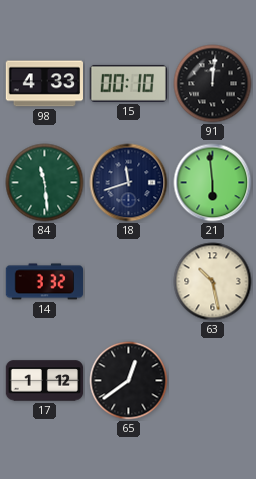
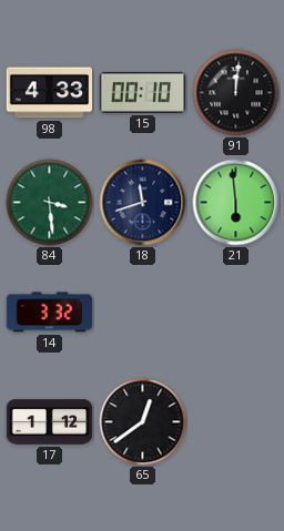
84: 11:29 -> 3:29
63: 10:28 -> none
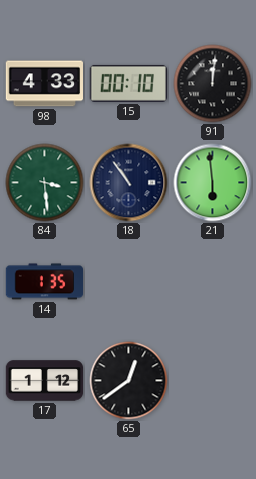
18: 11:42 -> 10:54
14: 3:32 -> 1:35
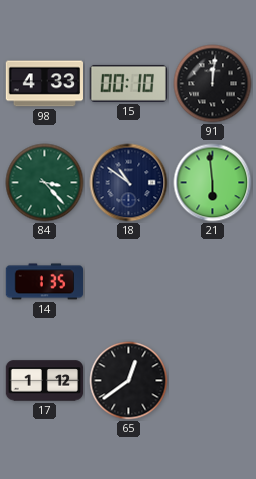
84: 3:29 -> 3:23
18: 10:54 -> 10:51
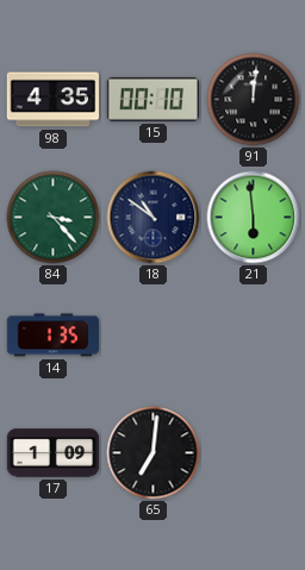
98: 4:33 -> 4:35
17: 1:12 -> 1:09
65: 12:39 -> 7:01
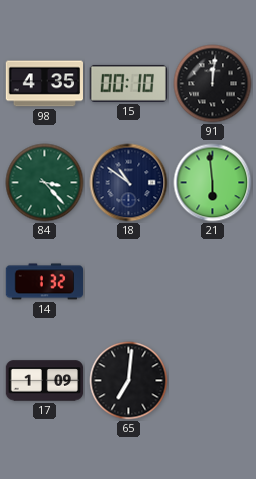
14: 1:35 -> 1:32
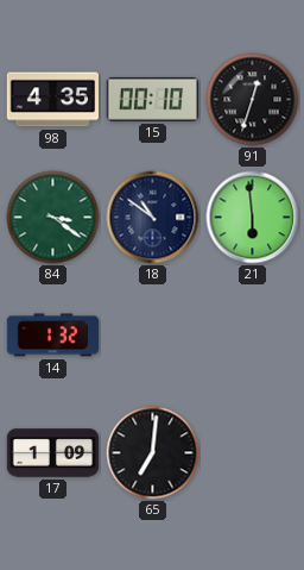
91: 12:01 -> 12:33
84: 3:23 -> 3:21
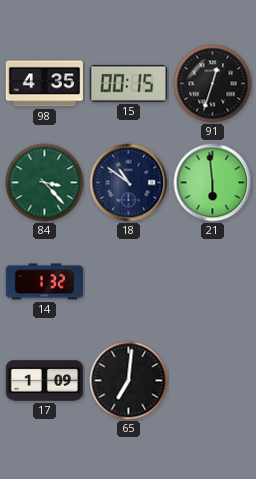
15: 00:10 -> 00:15
84: 3:21 -> 3:23
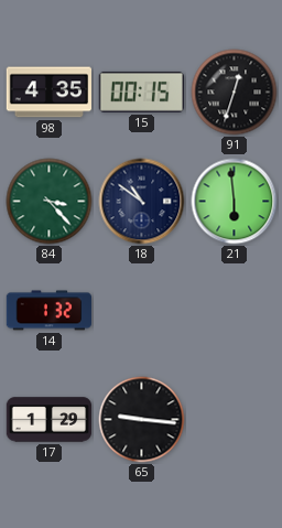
17: 1:09 -> 1:29
65: 7:01 -> 9:16
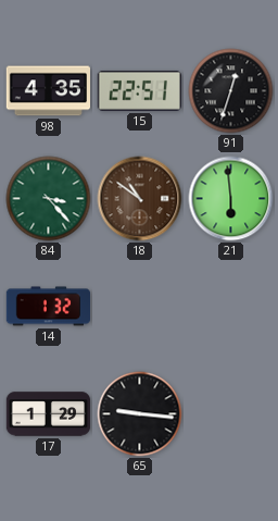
15: 00:15 -> 22:51
18 dial: navy -> brown
